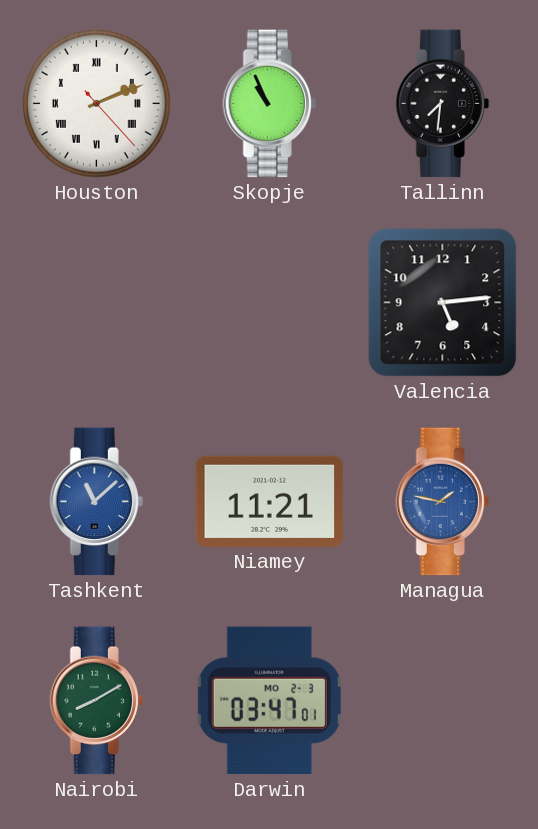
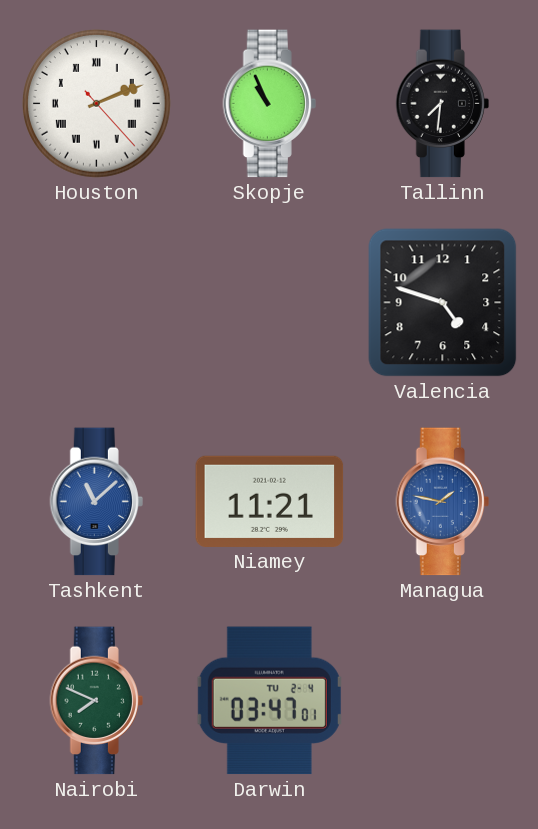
Valencia: 5:14 -> 4:48
Nairobi: 8:10 -> 7:49
Darwin date: MO 2-3 -> TU 2-4
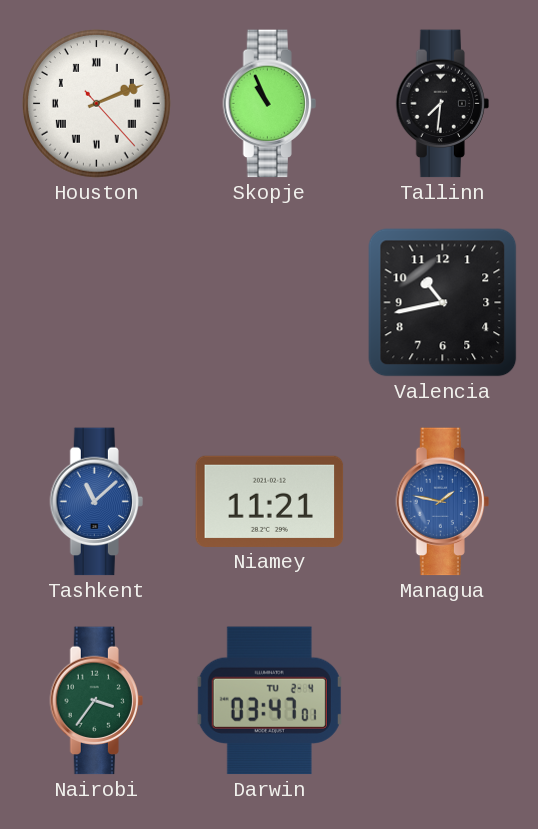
Valencia: 4:48 -> 10:43
Nairobi: 7:49 -> 3:36
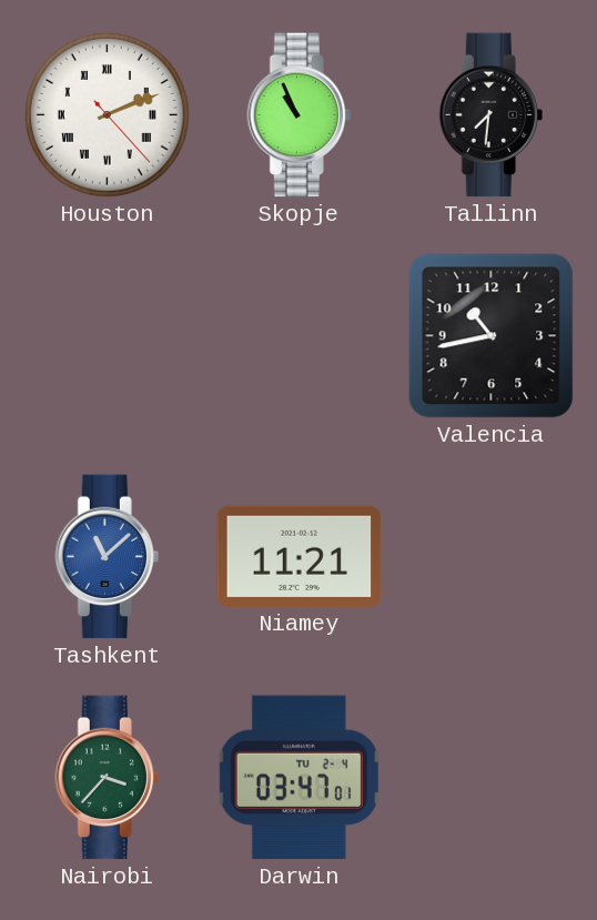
Managua: 1:47 -> none
Nairobi: 3:36 -> 3:37
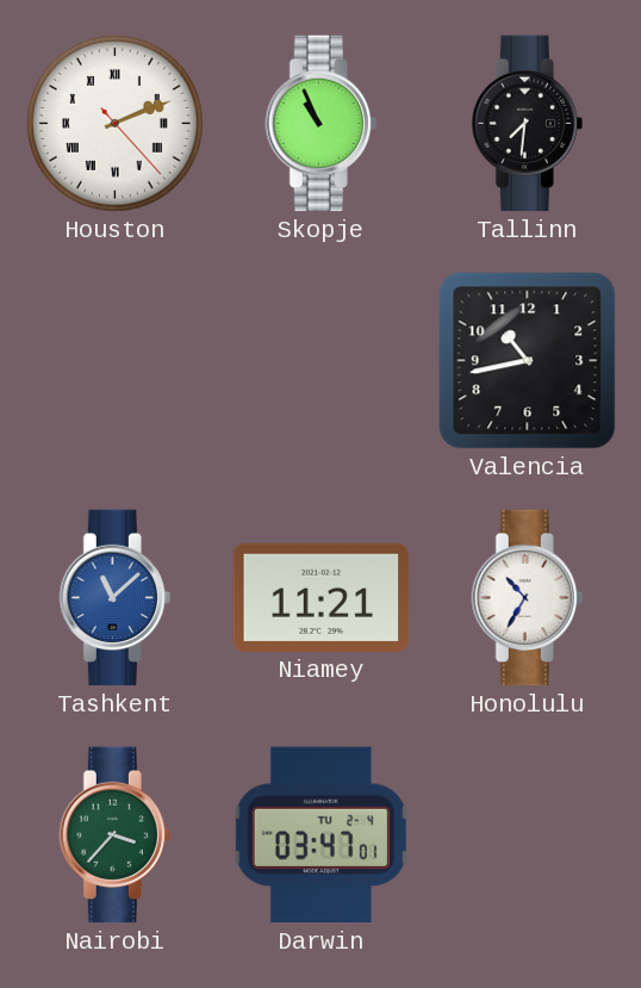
Honolulu: none -> 10:35
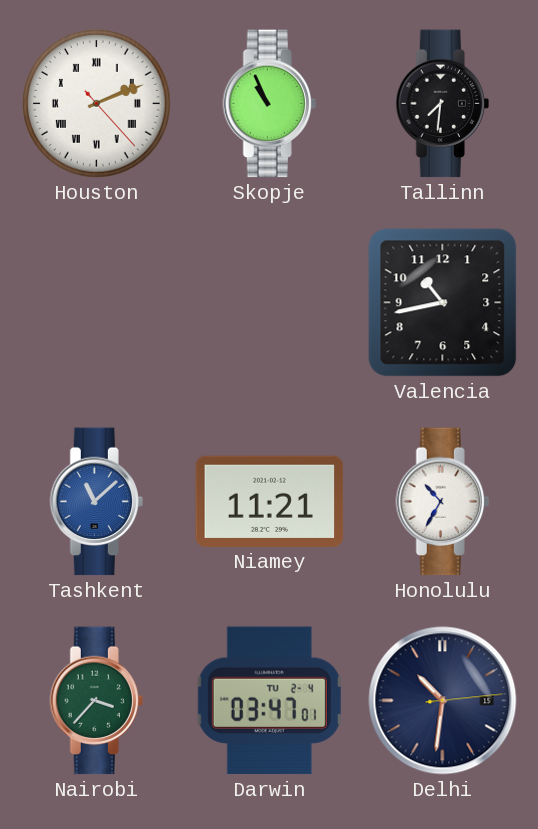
Delhi: none -> 10:31
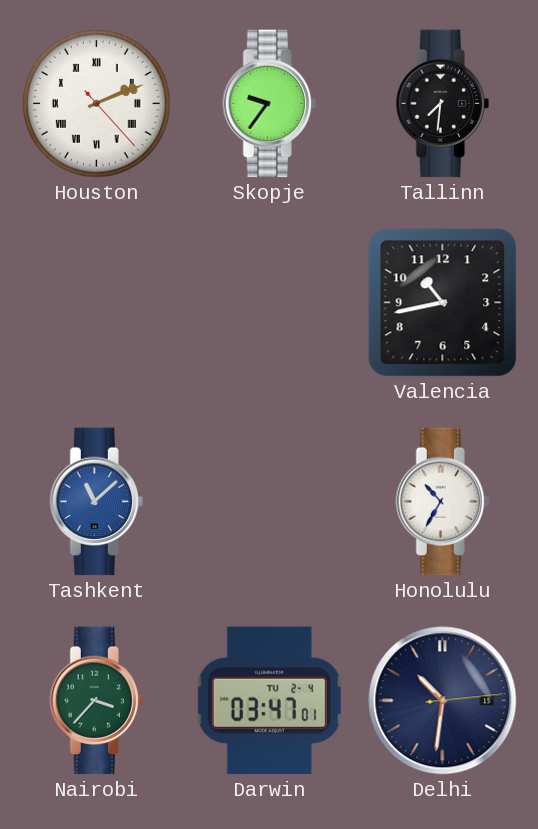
Skopje: 10:56 -> 9:36
Niamey: 11:21 -> none
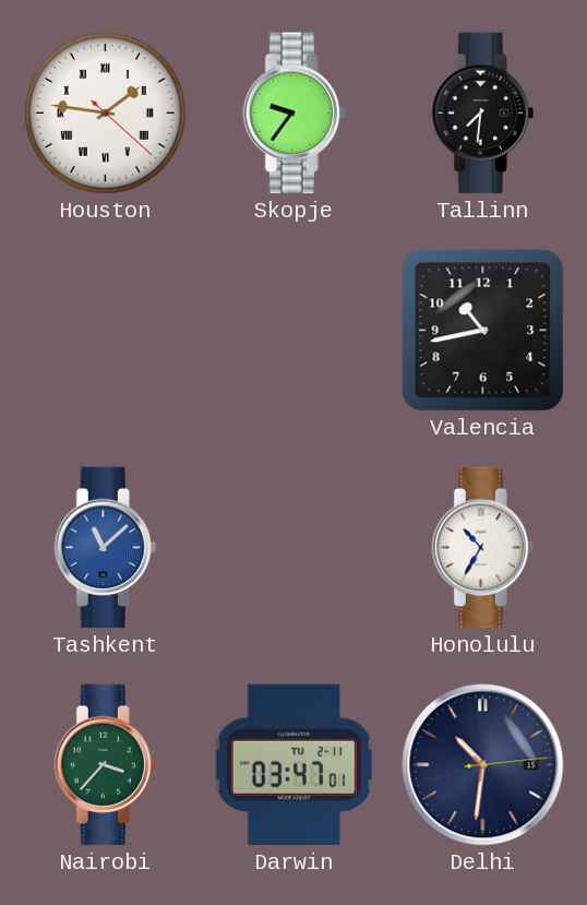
Houston: 2:11 -> 1:46
Darwin date: TU 2-4 -> TU 2-11
